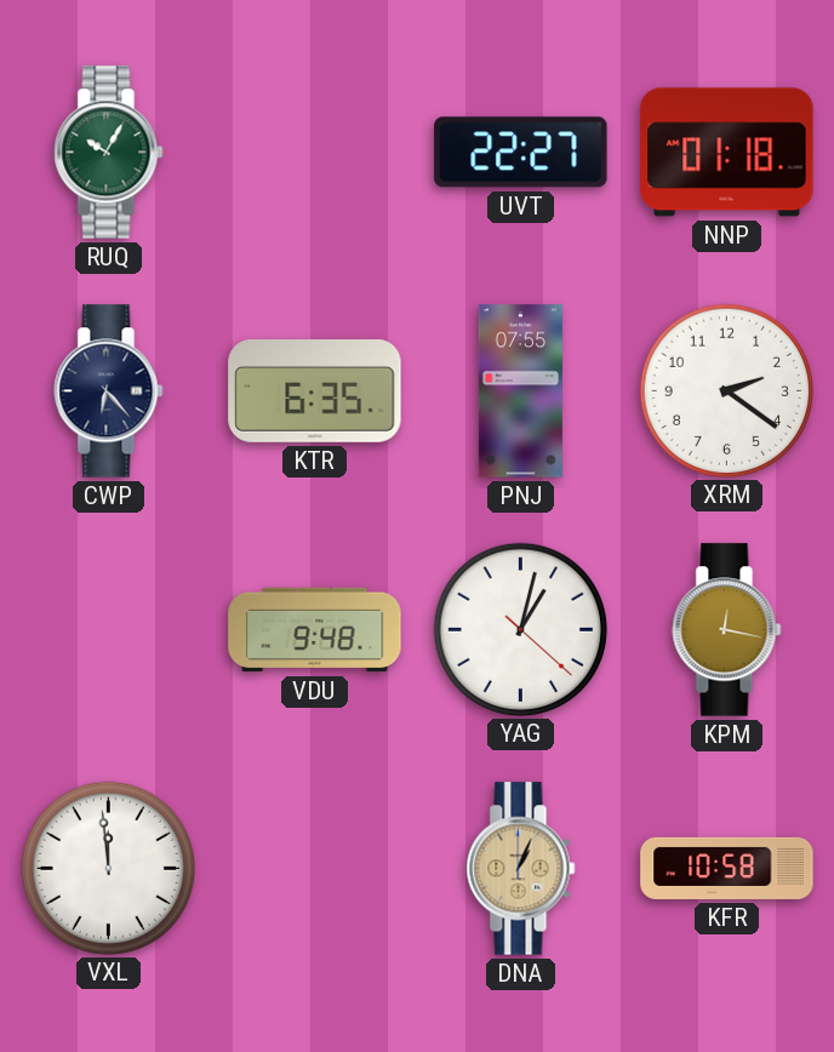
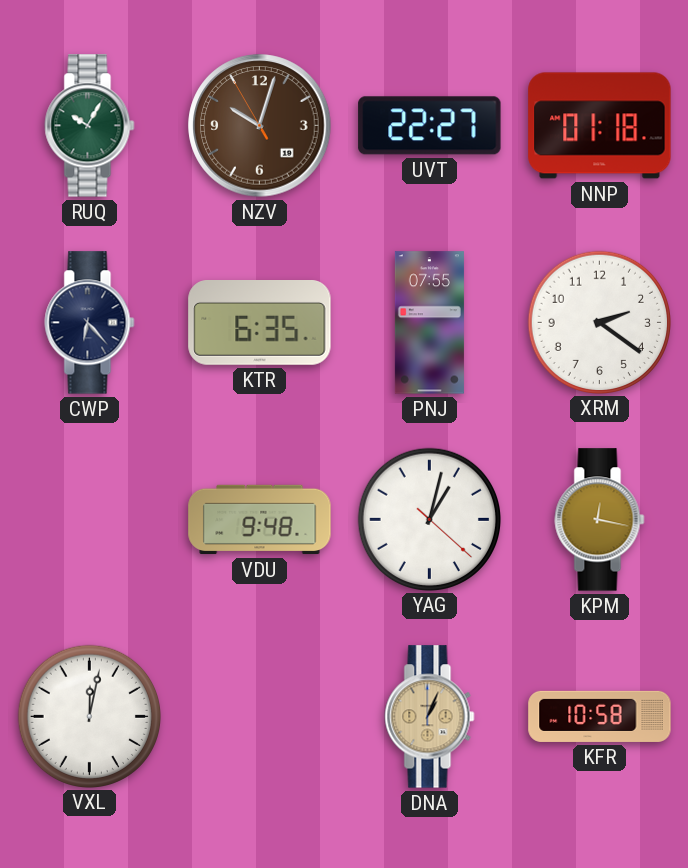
NZV: none -> 10:02
VXL: 11:59 -> 12:02
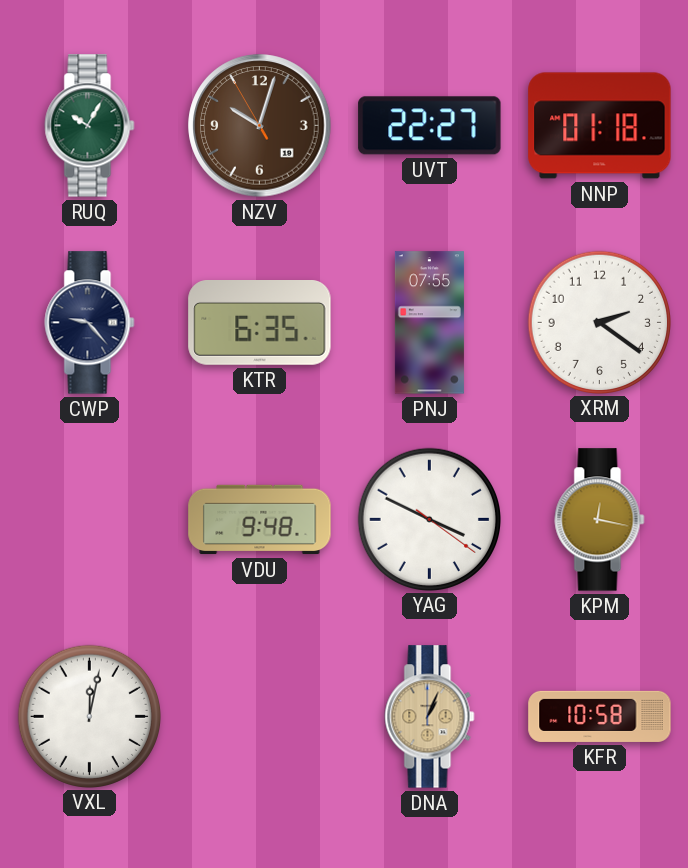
CWP: 6:23 -> 9:23
YAG: 1:02 -> 3:49
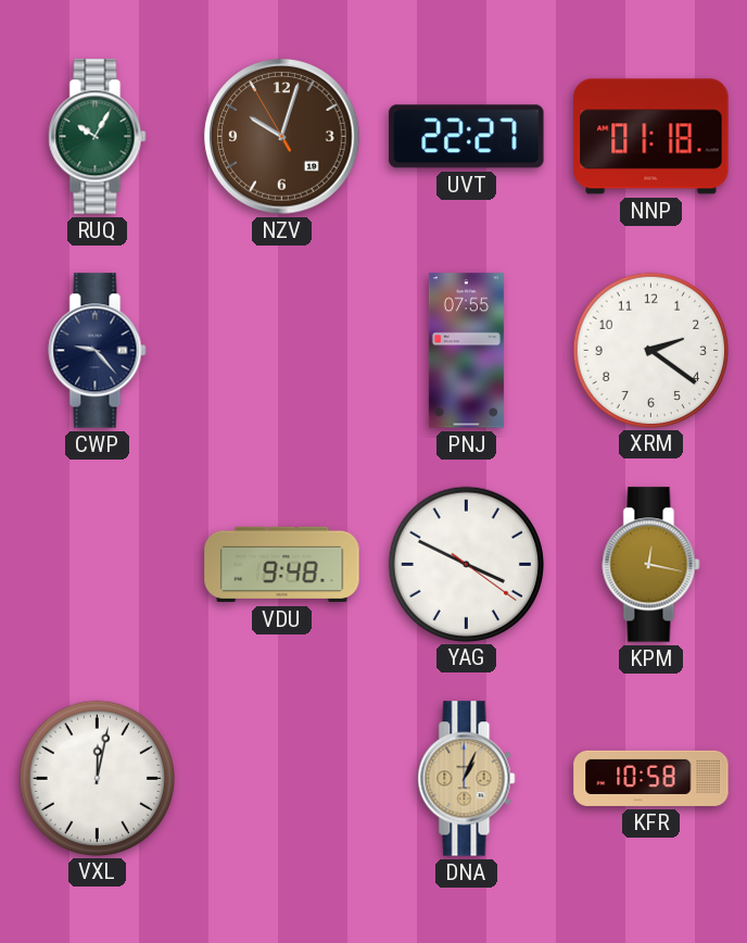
KTR: 6:35 -> none
